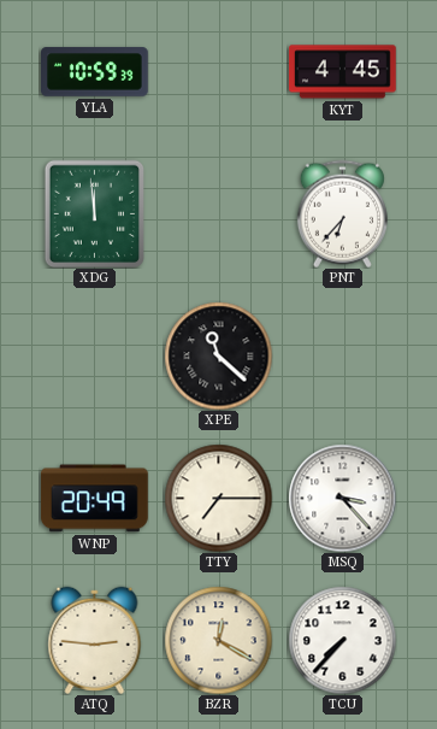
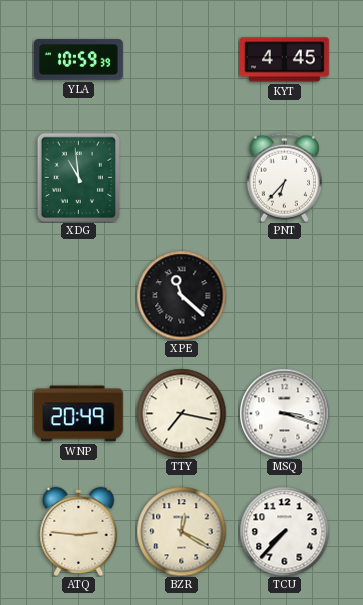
XDG: 11:59 -> 10:59
TTY: 7:15 -> 7:17
MSQ: 3:23 -> 3:18
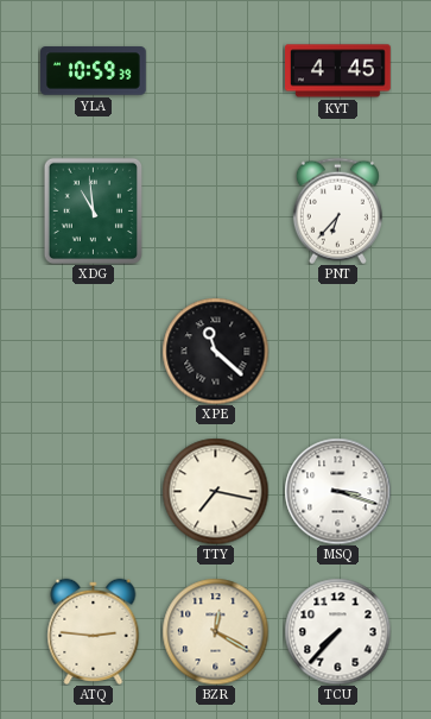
WNP: 20:49 -> none
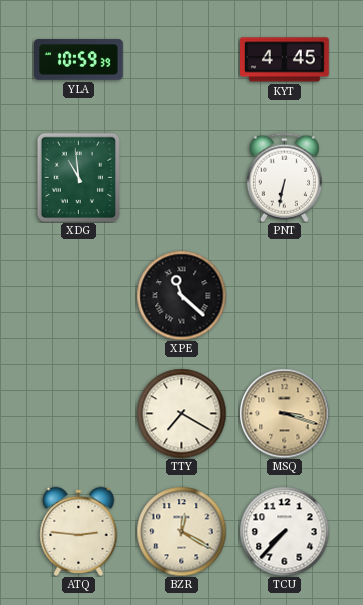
PNT: 6:37 -> 6:32
TTY: 7:17 -> 7:20
MSQ dial: white -> champagne
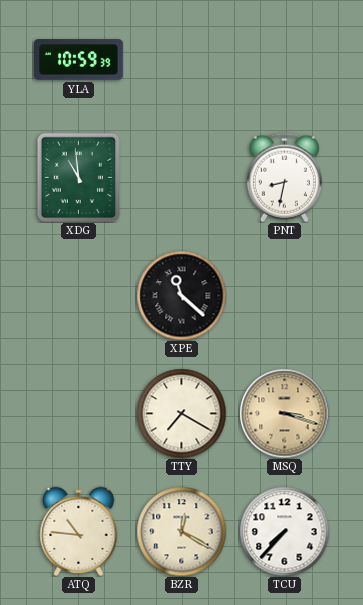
KYT: 4:45 -> none
PNT: 6:32 -> 8:32
ATQ: 2:46 -> 10:46
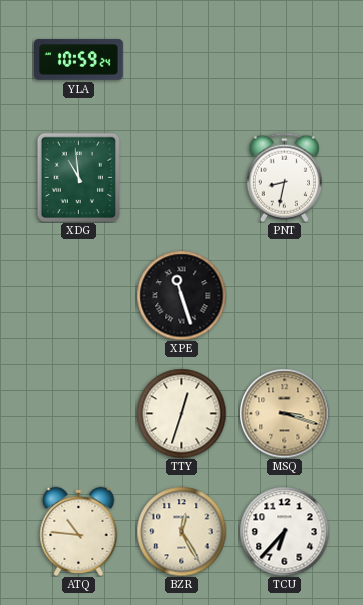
YLA: 10:59:39 -> 10:59:24
XPE: 11:22 -> 11:27
TTY: 7:20 -> 12:33
BZR: 12:20 -> 12:25
TCU: 7:37 -> 6:37
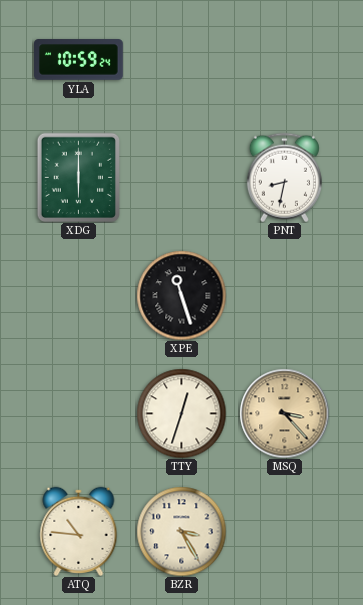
XDG: 10:59 -> 6:00
MSQ: 3:18 -> 3:23
BZR: 12:25 -> 3:25
TCU: 6:37 -> none
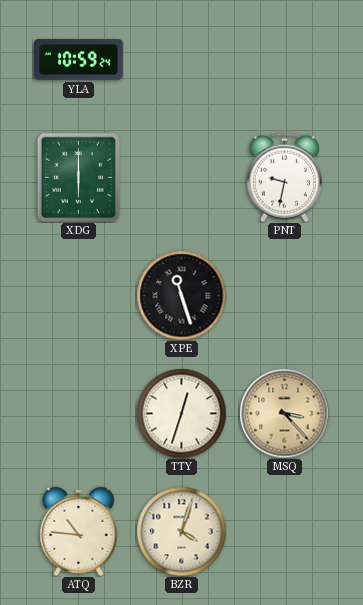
PNT: 8:32 -> 9:32
BZR: 3:25 -> 4:03
